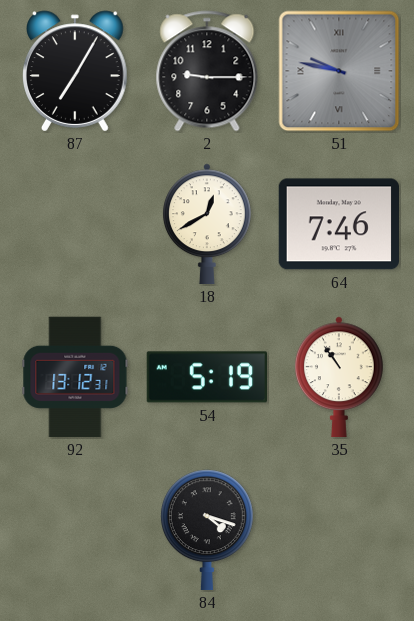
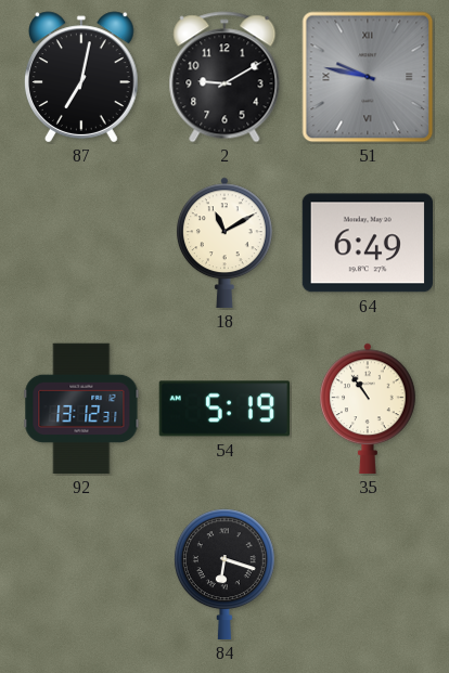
87: 7:05 -> 7:02
2: 9:15 -> 9:10
18: 12:40 -> 11:10
64: 7:46 -> 6:49
84: 4:18 -> 6:18
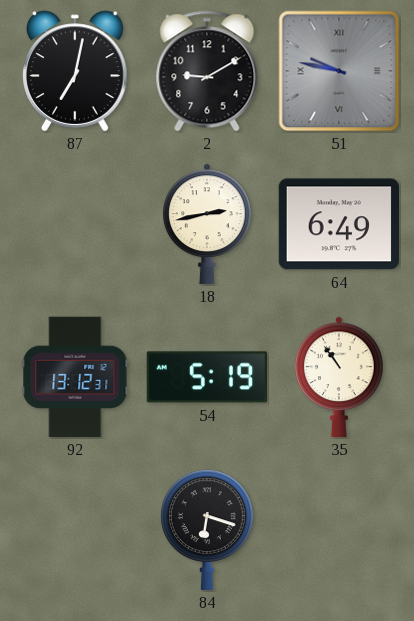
18: 11:10 -> 2:43
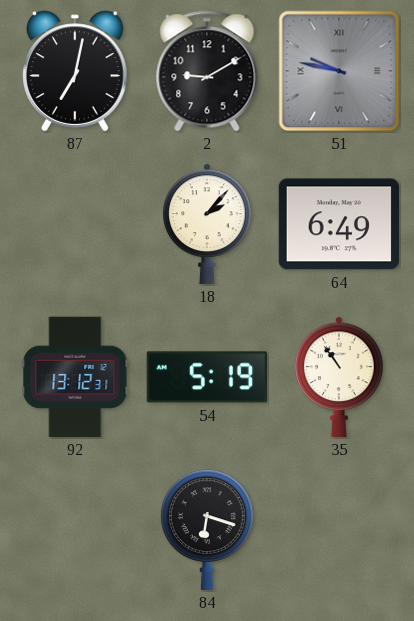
18: 2:43 -> 2:07
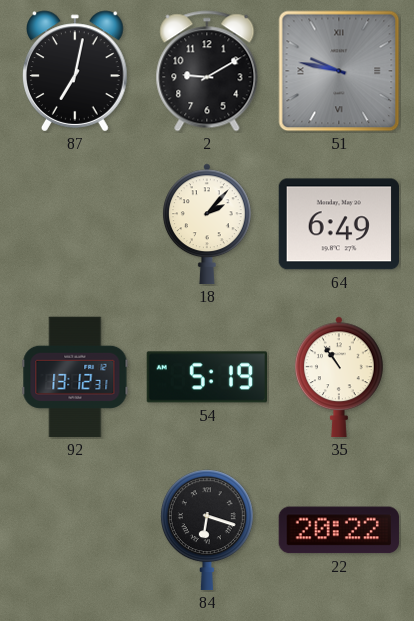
22: none -> 20:22
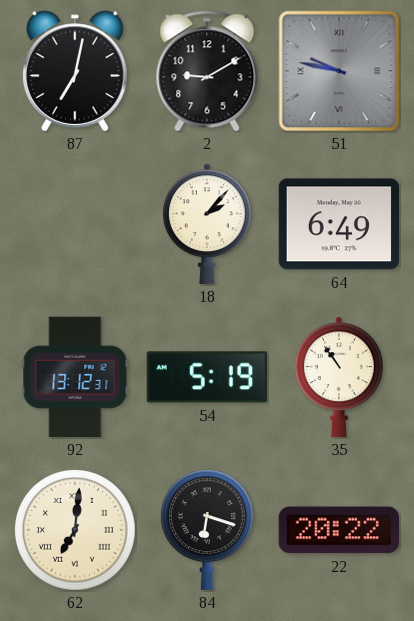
62: none -> 7:01
